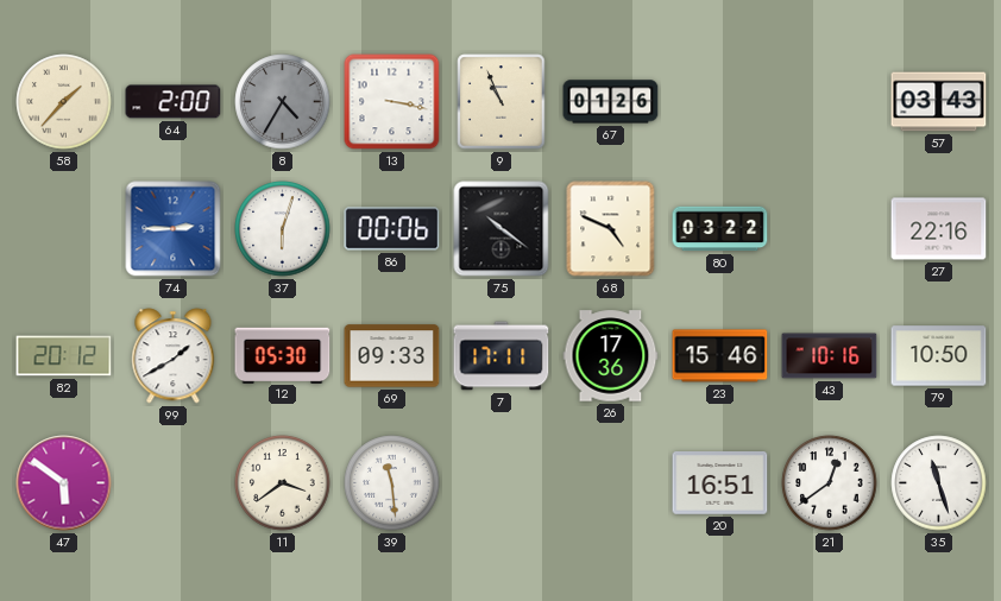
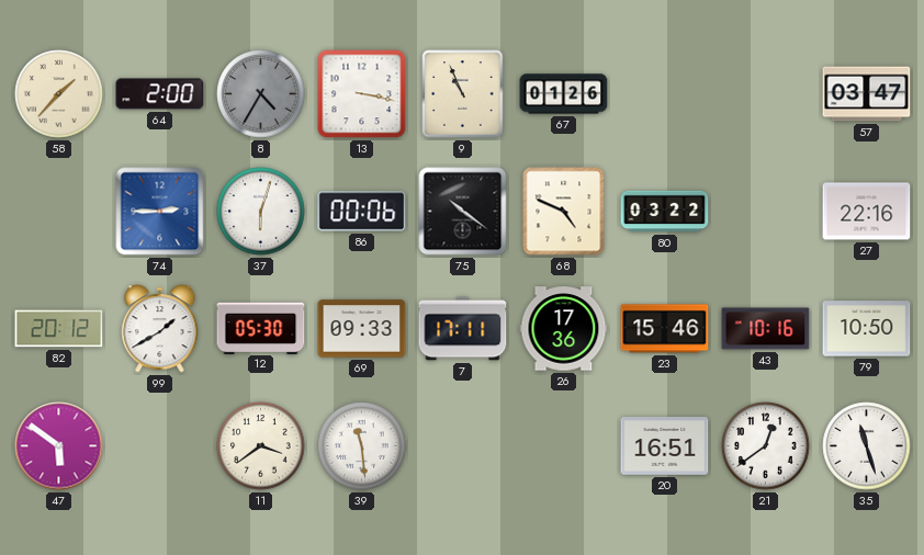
57: 03:43 -> 03:47
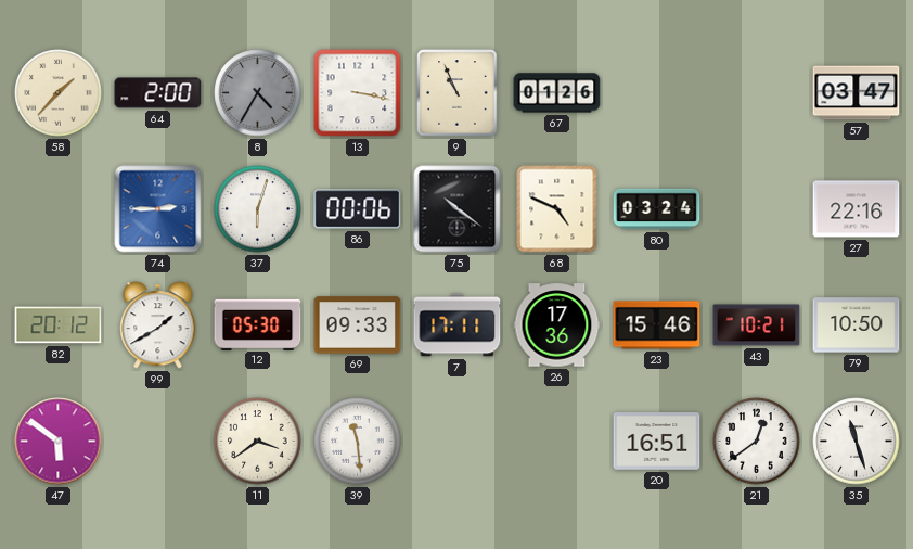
80: 03:22 -> 03:24
43: 10:16 -> 10:21
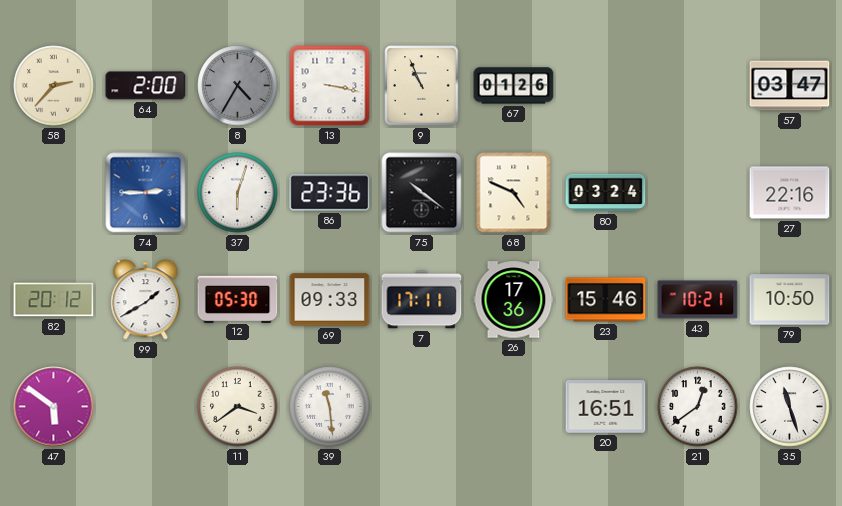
58: 1:37 -> 2:37
86: 00:06 -> 23:36
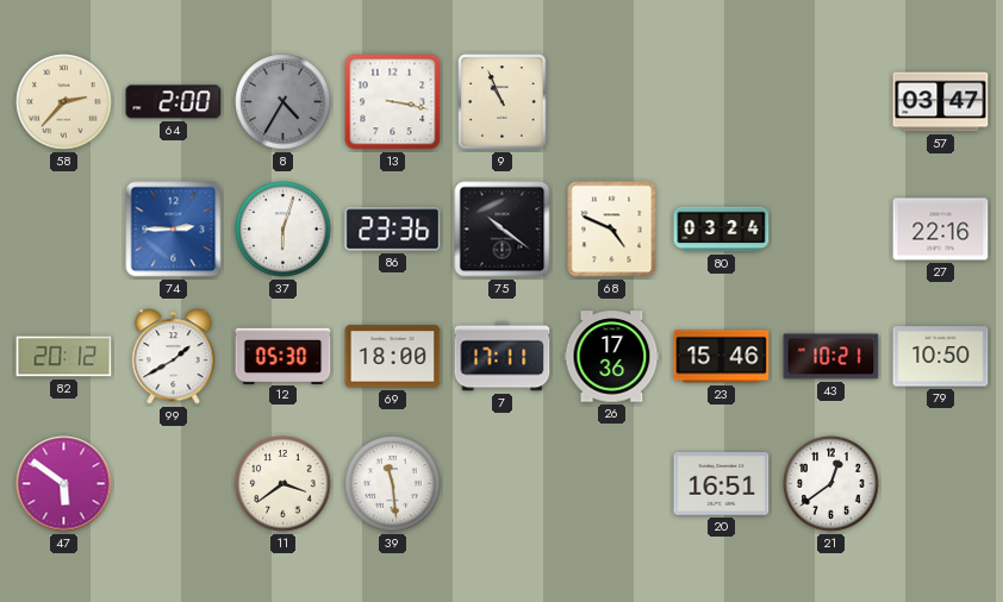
67: 01:26 -> none
69: 09:33 -> 18:00
35: 11:27 -> none
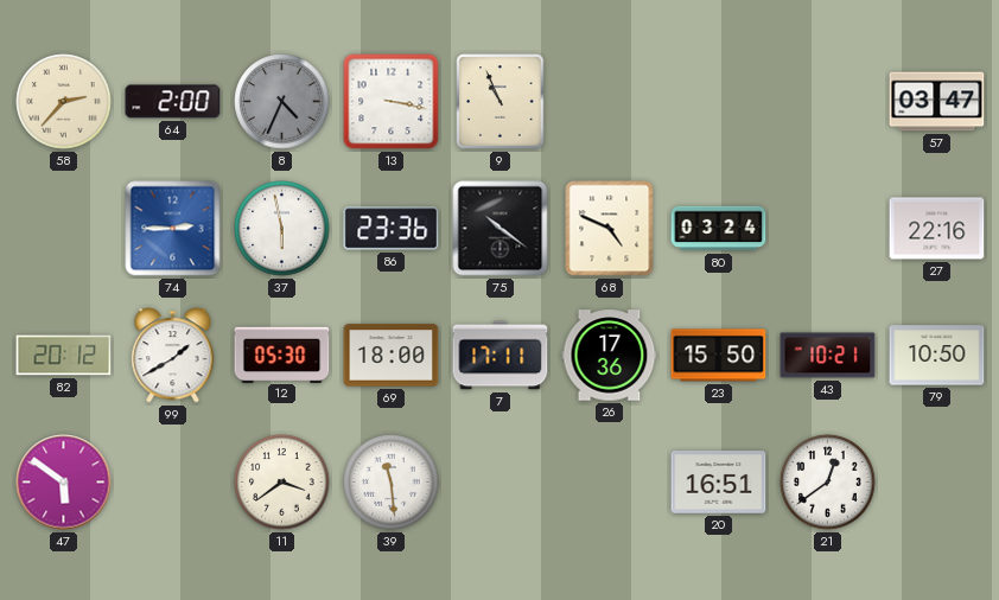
8: 4:35 -> 4:34
37: 6:03 -> 5:58
23: 15:46 -> 15:50
